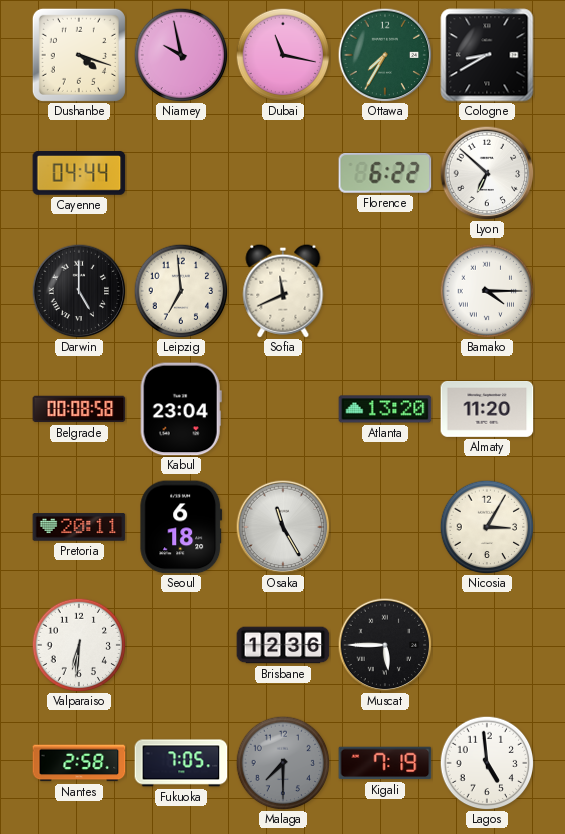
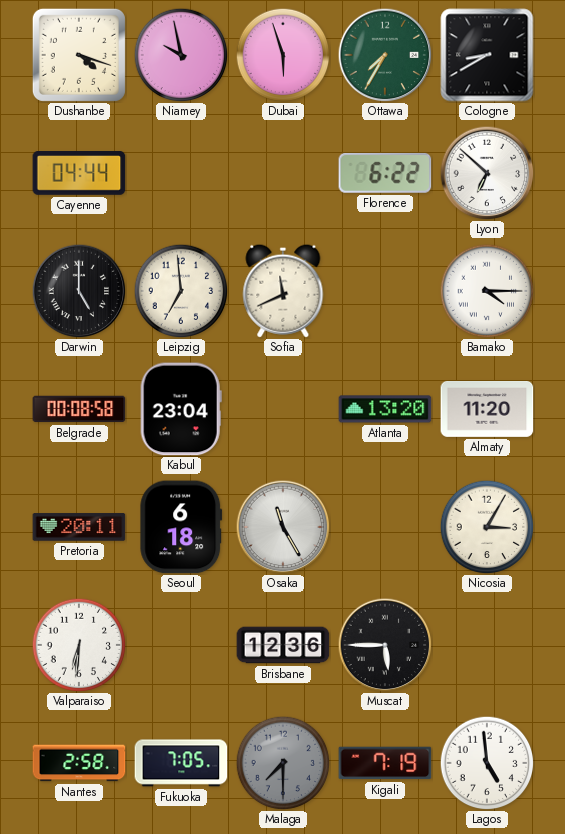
Dubai: 11:17 -> 5:57
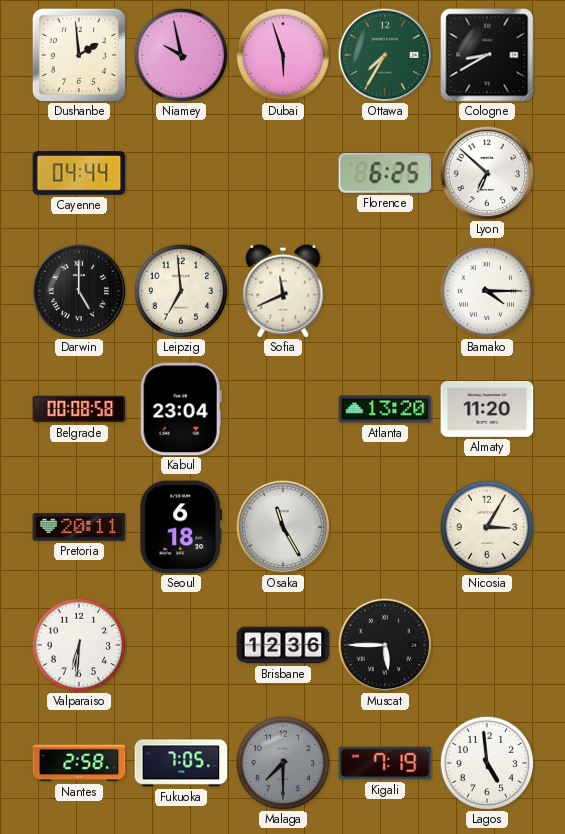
Dushanbe: 4:18 -> 1:59
Florence: 6:22 -> 6:25
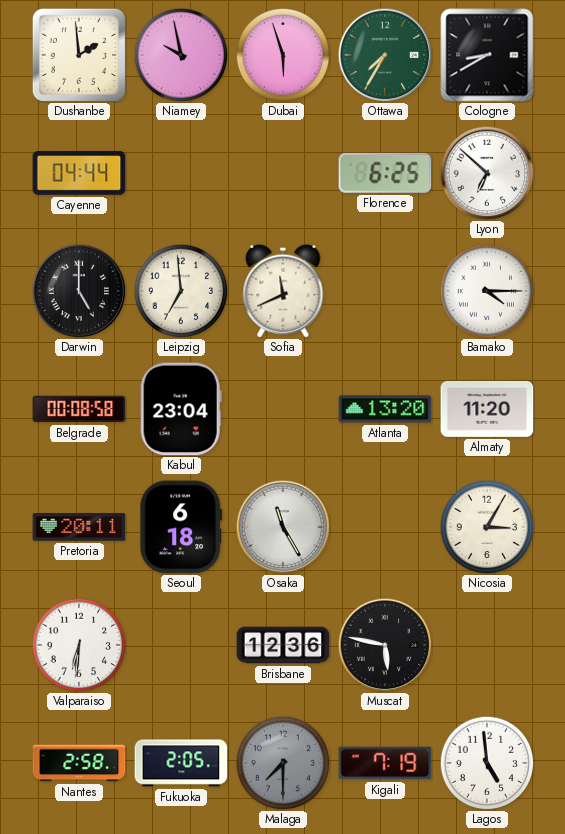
Muscat: 5:45 -> 5:47
Fukuoka: 7:05 -> 2:05
